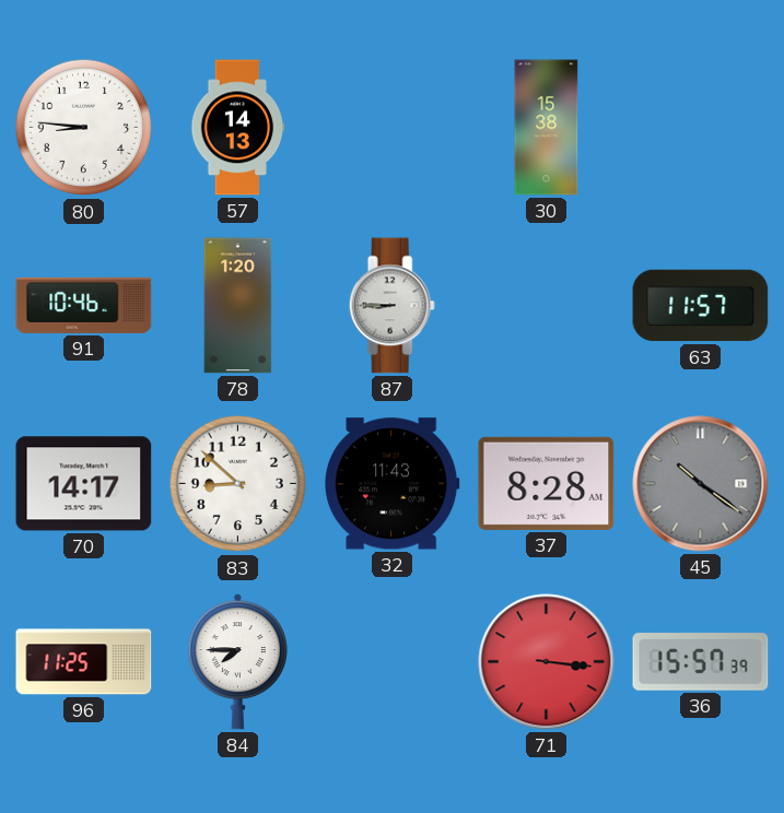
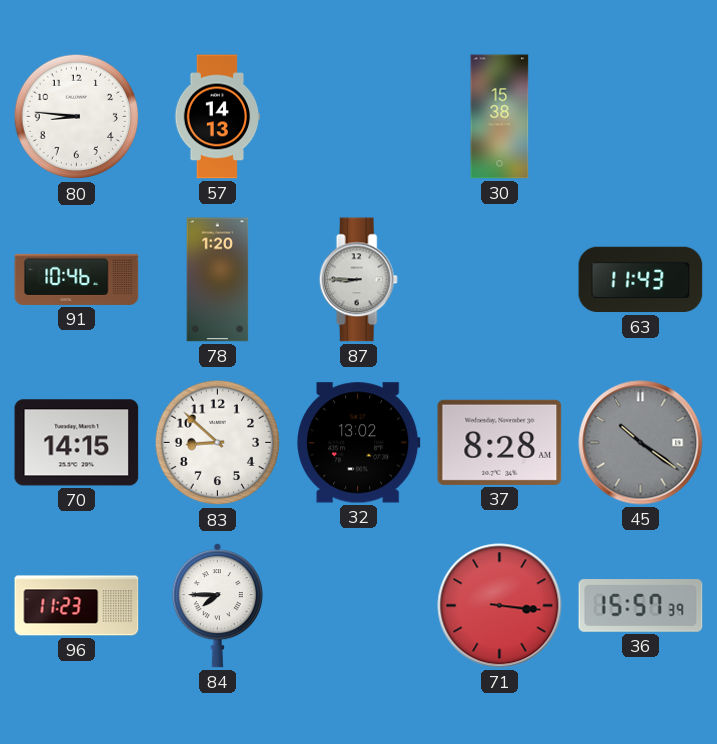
63: 11:57 -> 11:43
70: 14:17 -> 14:15
32: 11:43 -> 13:02
96: 11:25 -> 11:23
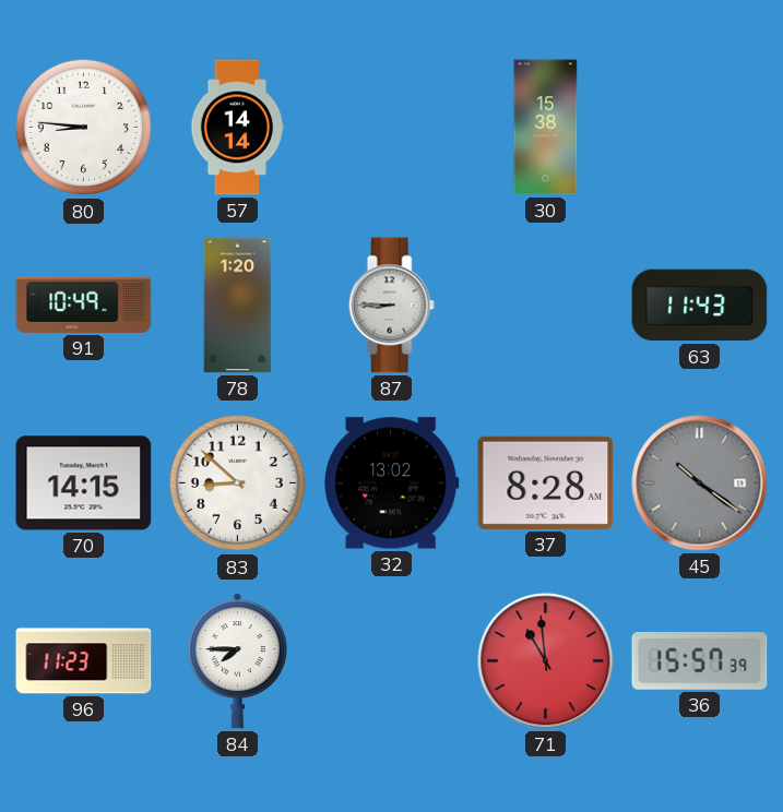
57: 14:13 -> 14:14
91: 10:46 -> 10:49
71: 3:16 -> 10:59
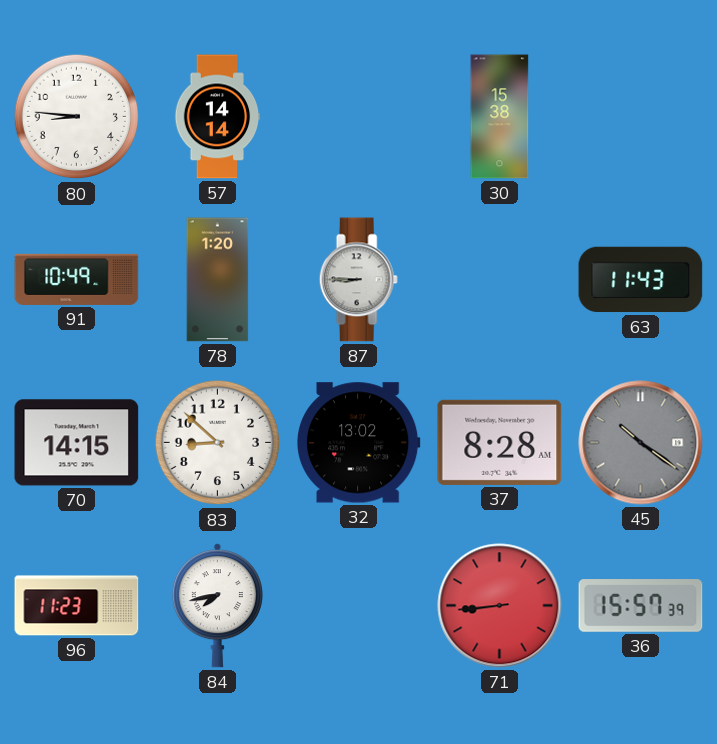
84: 7:45 -> 7:43
71: 10:59 -> 8:44
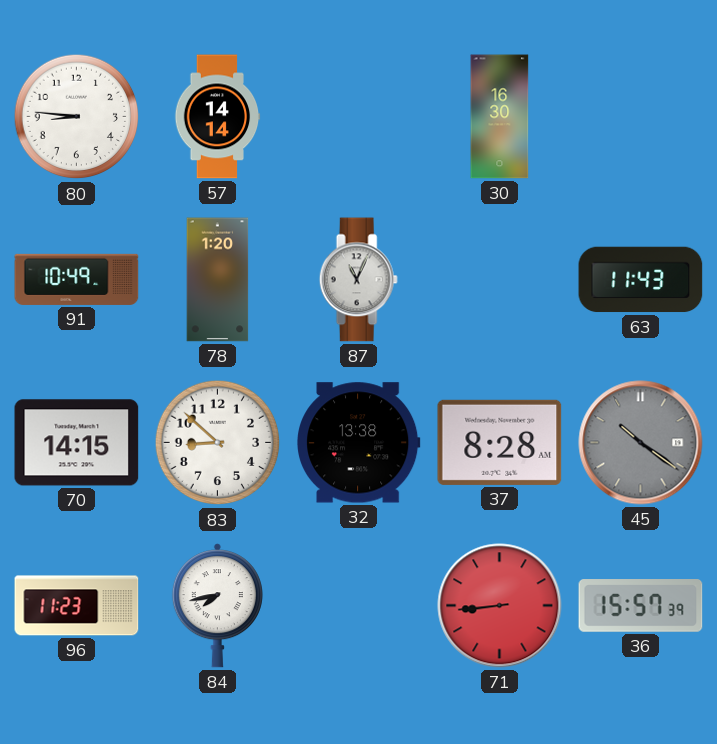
30: 15:38 -> 16:30
87: 8:45 -> 11:04
32: 13:02 -> 13:38
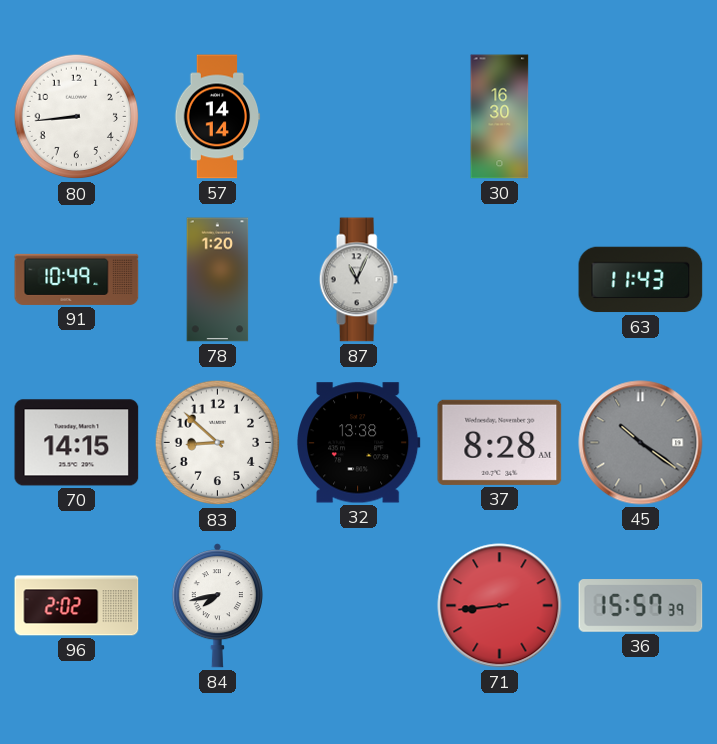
80: 8:46 -> 8:44
96: 11:23 -> 2:02
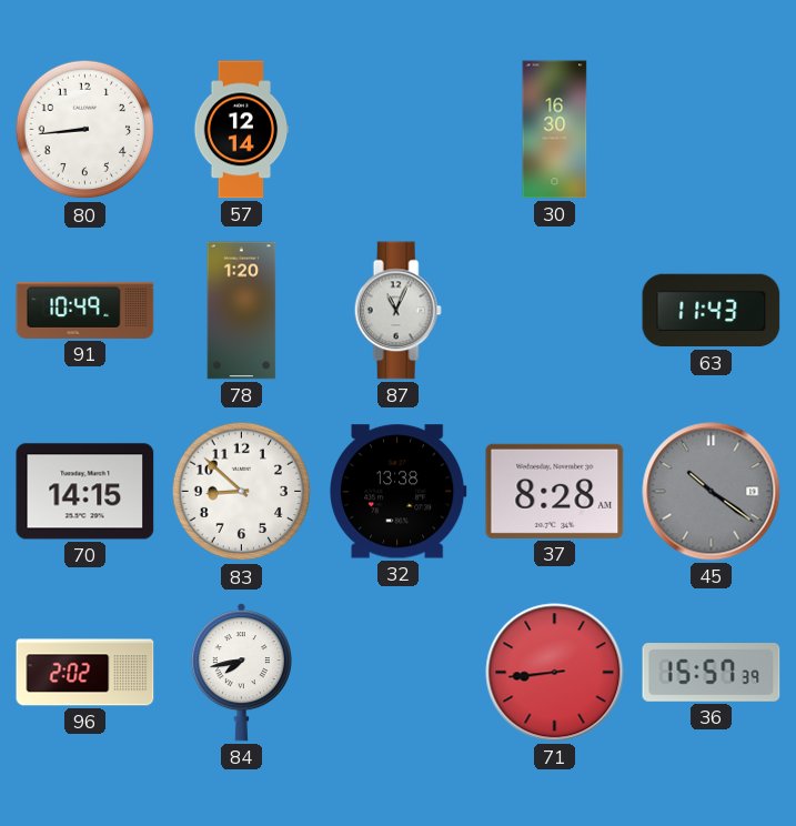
57: 14:14 -> 12:14
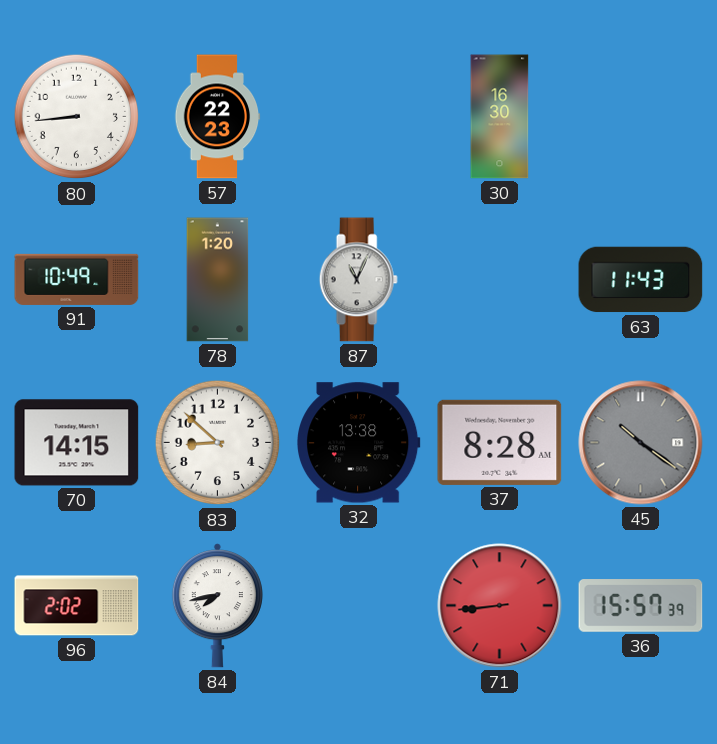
57: 12:14 -> 22:23
